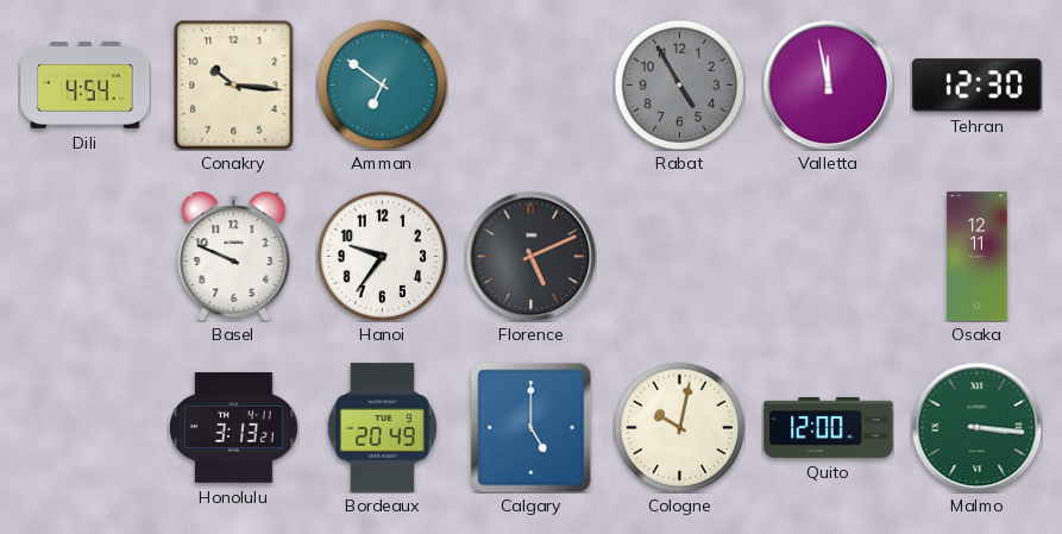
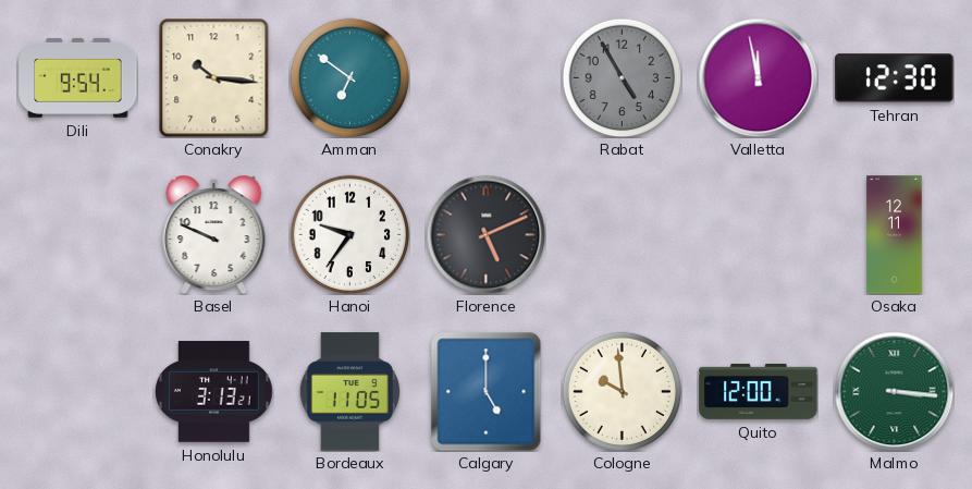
Dili: 4:54 -> 9:54
Bordeaux: 20:49 -> 11:05
Cologne: 10:02 -> 9:59
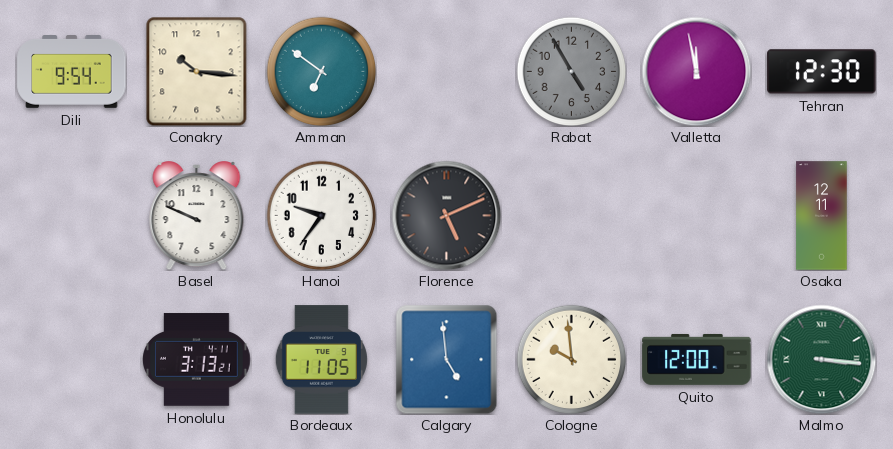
Calgary: 5:00 -> 4:59
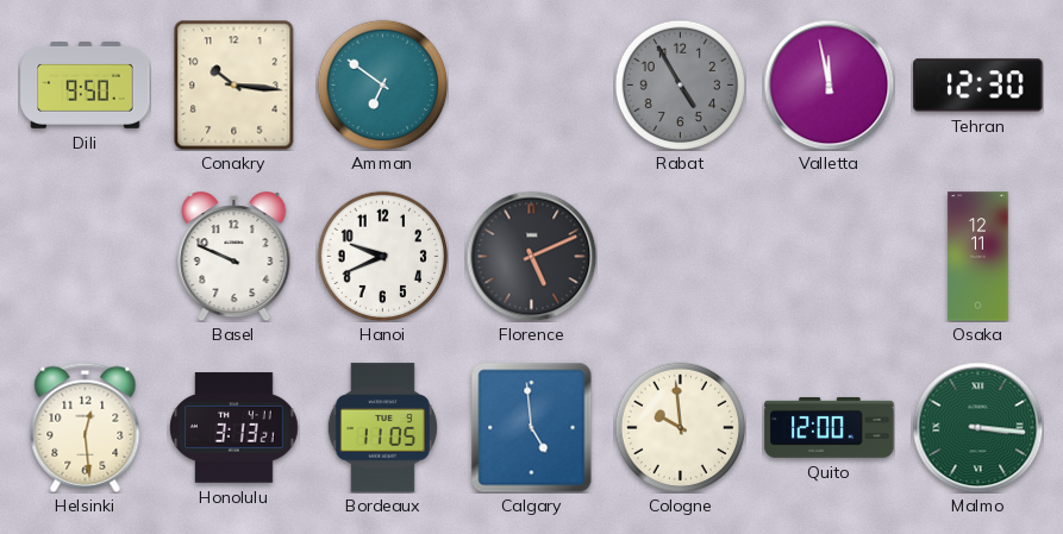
Dili: 9:54 -> 9:50
Hanoi: 9:36 -> 9:41
Helsinki: none -> 12:29
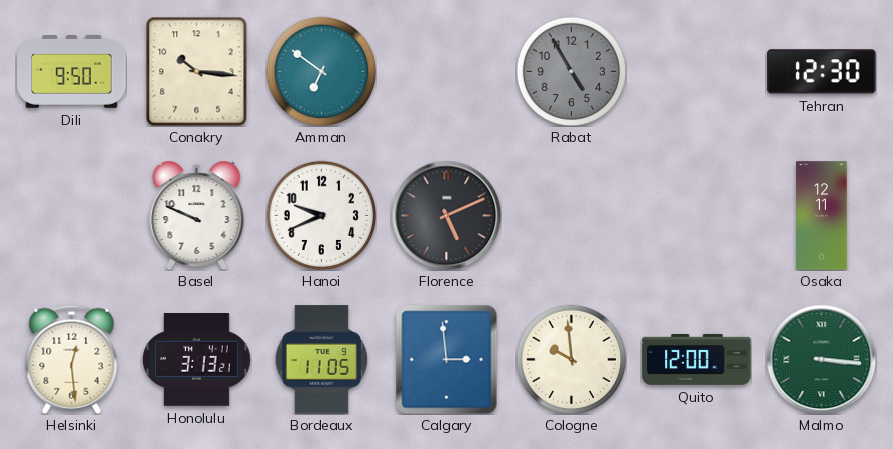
Valletta: 11:58 -> none
Calgary: 4:59 -> 2:59
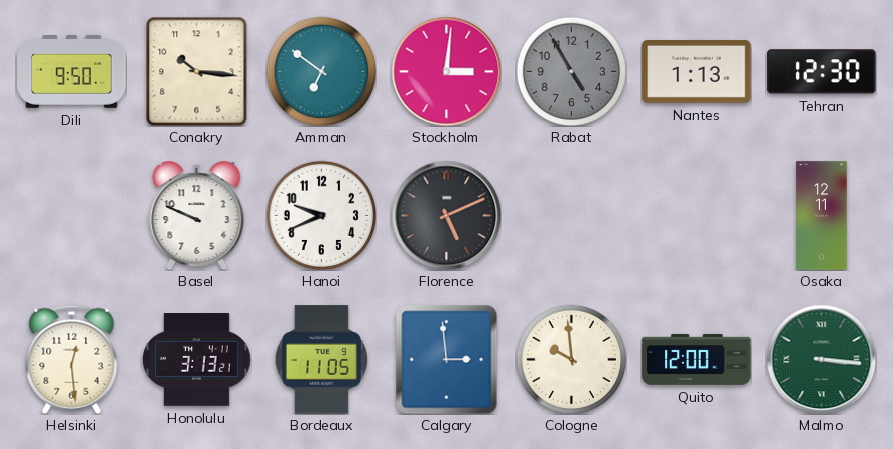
Stockholm: none -> 3:01
Nantes: none -> 1:13
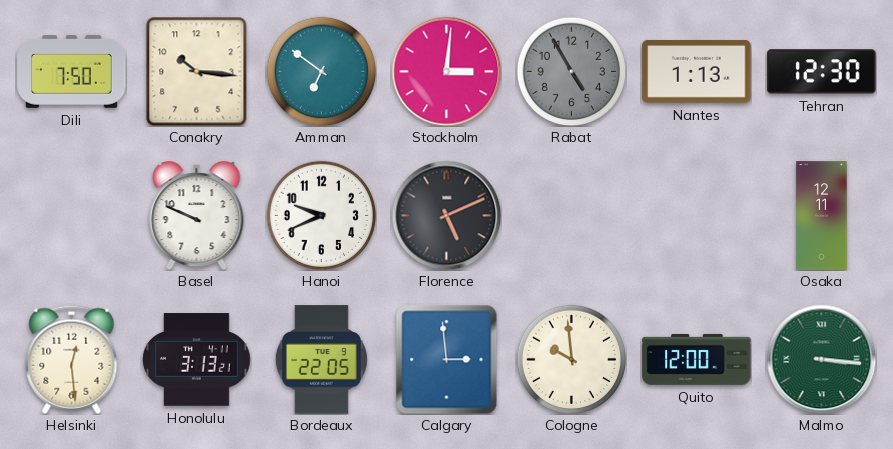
Dili: 9:50 -> 7:50
Bordeaux: 11:05 -> 22:05
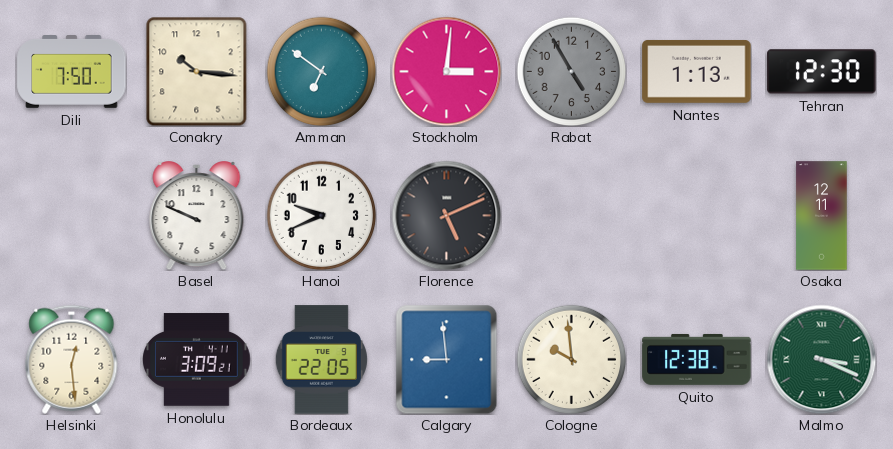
Honolulu: 3:13 -> 3:09
Calgary: 2:59 -> 8:59
Quito: 12:00 -> 12:38
Malmo: 3:16 -> 3:19
